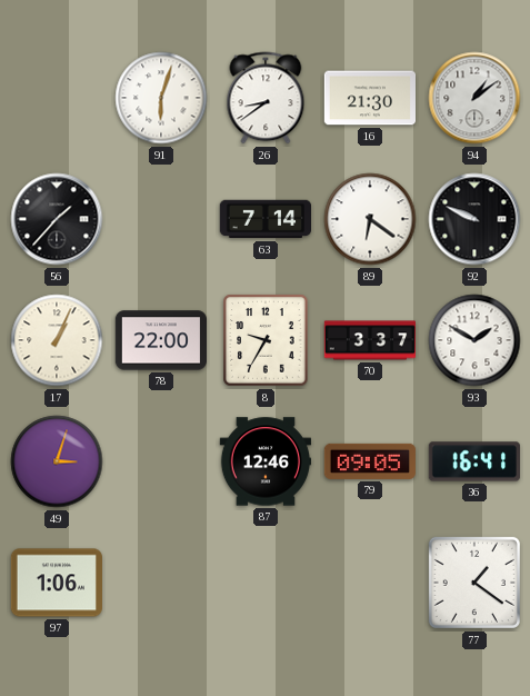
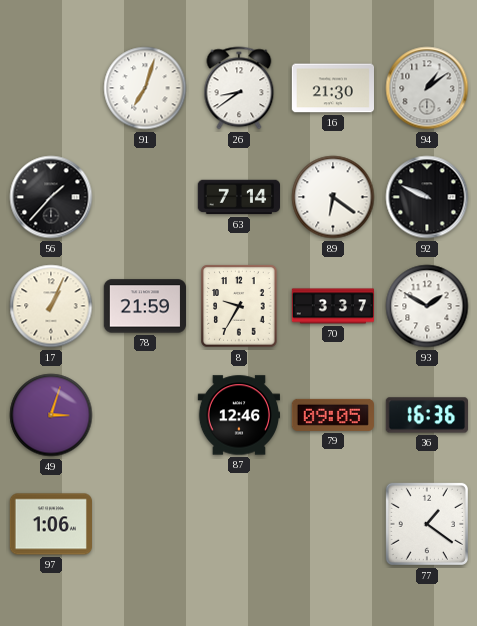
91: 6:03 -> 7:03
78: 22:00 -> 21:59
36: 16:41 -> 16:36
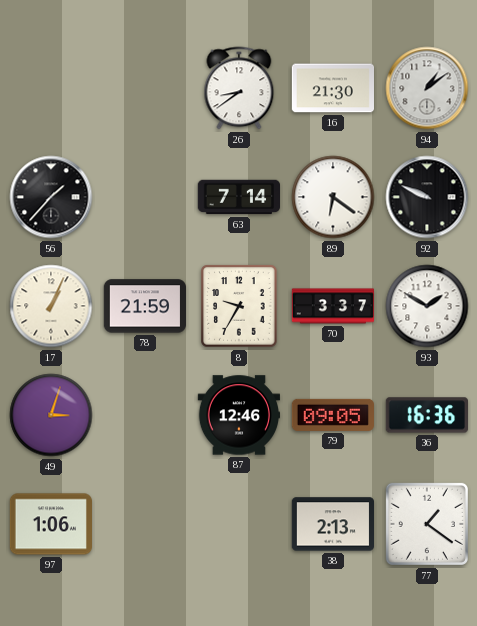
91: 7:03 -> none
38: none -> 2:13
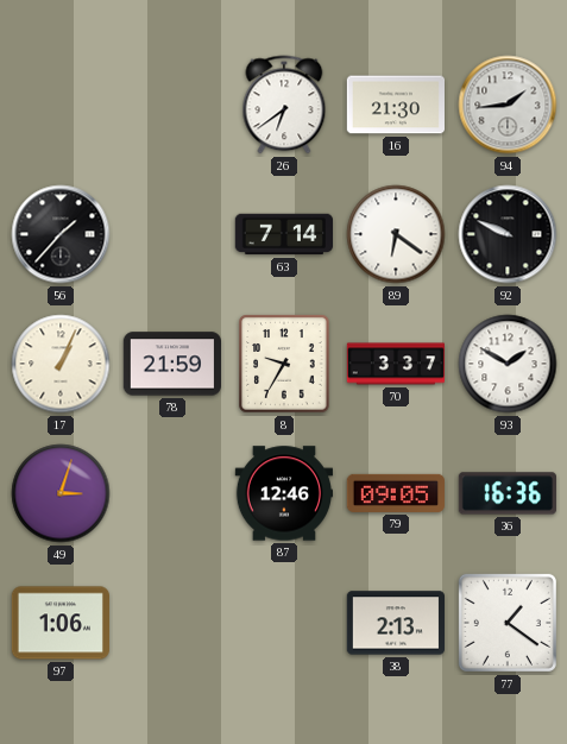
26: 8:39 -> 6:39
94: 1:09 -> 1:44
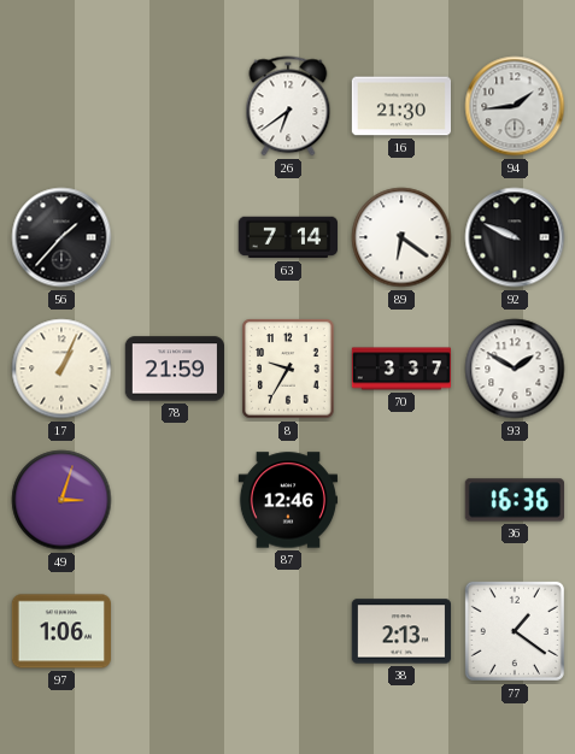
79: 09:05 -> none
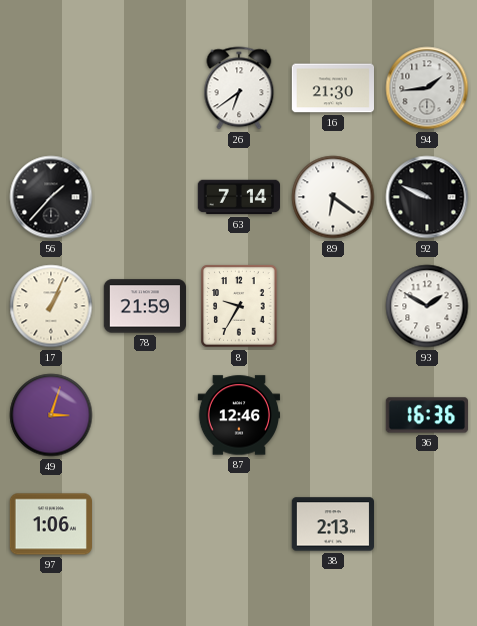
70: 3:37 -> none
77: 1:21 -> none
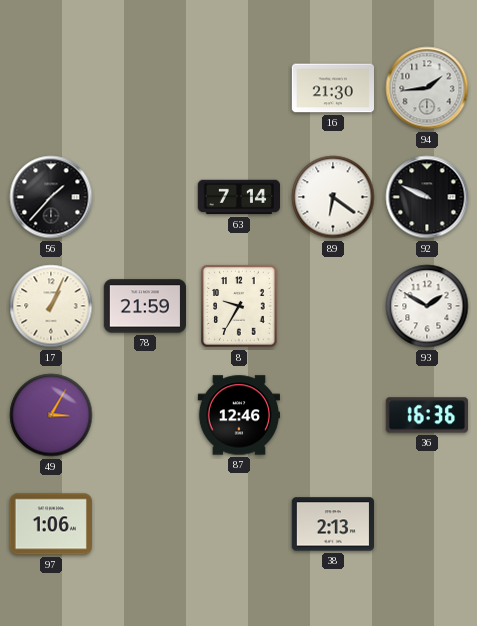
26: 6:39 -> none
49: 3:03 -> 3:05
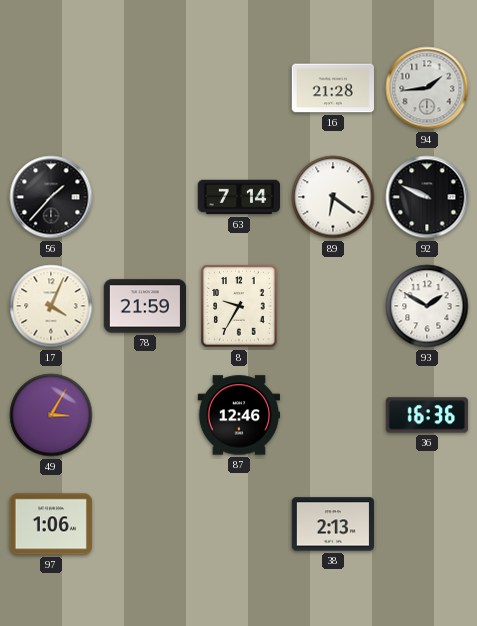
16: 21:30 -> 21:28
17: 1:04 -> 4:04
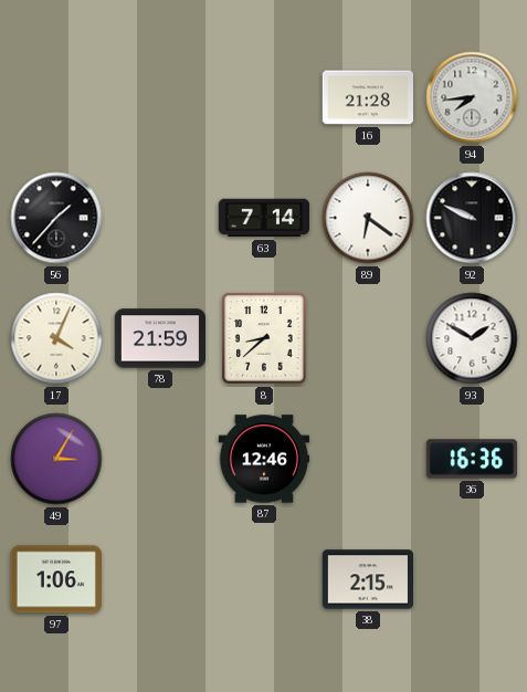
94: 1:44 -> 7:44
8: 9:35 -> 8:38
38: 2:13 -> 2:15
